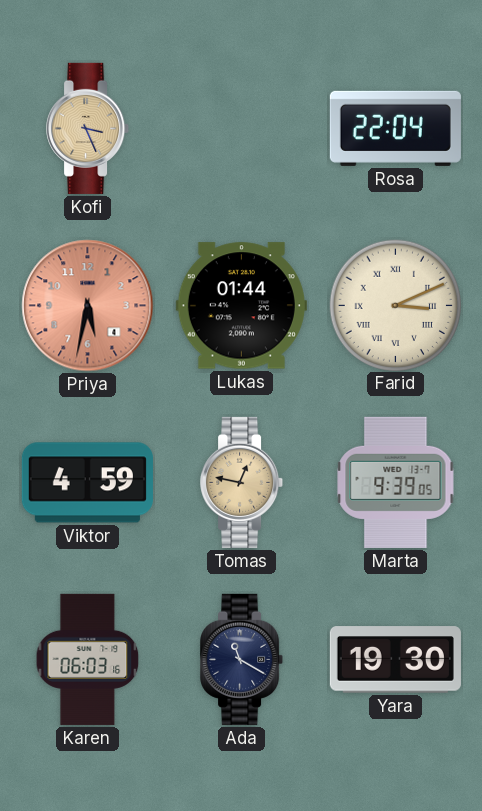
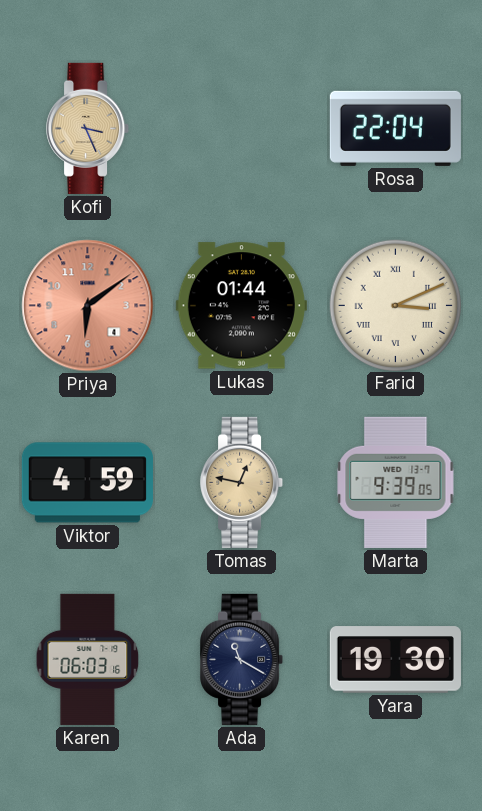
Priya: 5:32 -> 6:09
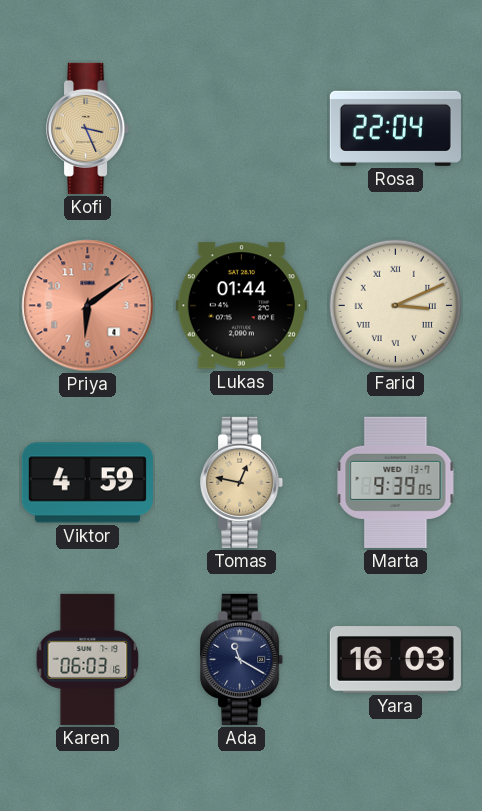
Yara: 19:30 -> 16:03
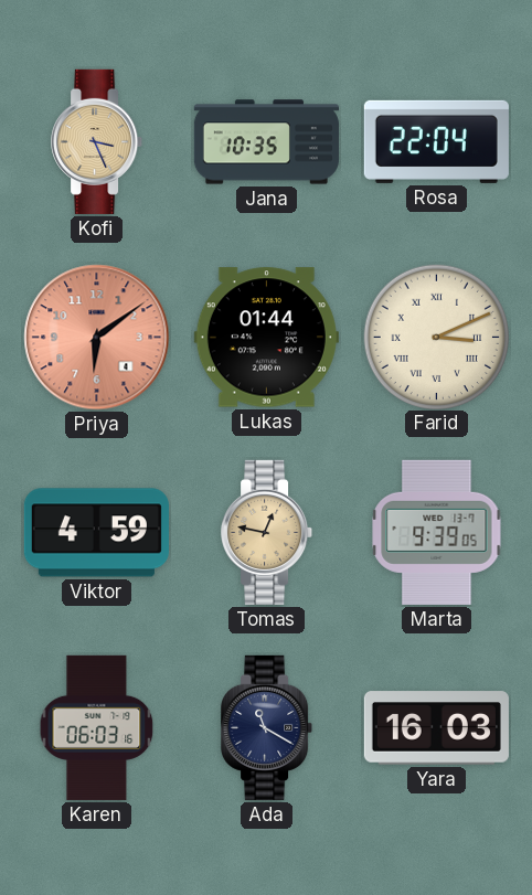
Jana: none -> 10:35
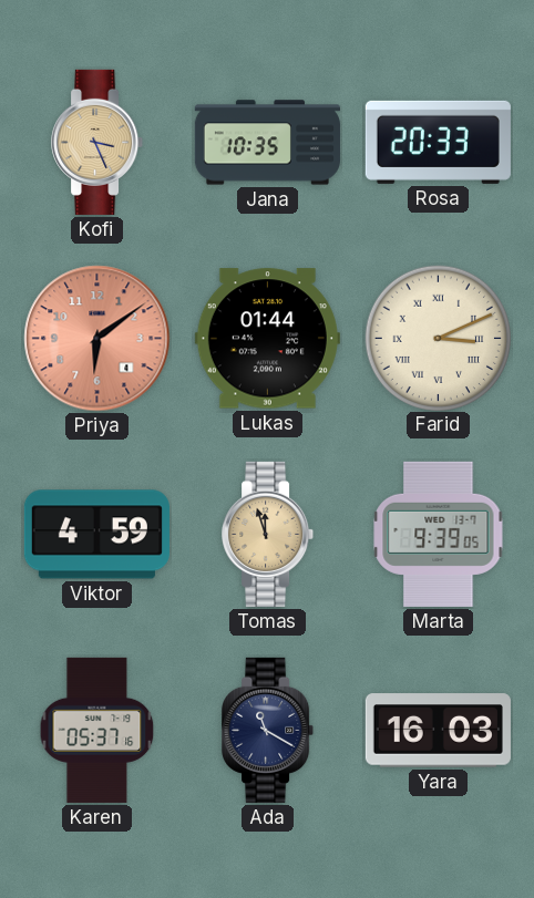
Rosa: 22:04 -> 20:33
Tomas: 12:47 -> 11:57
Karen: 06:03 -> 05:37
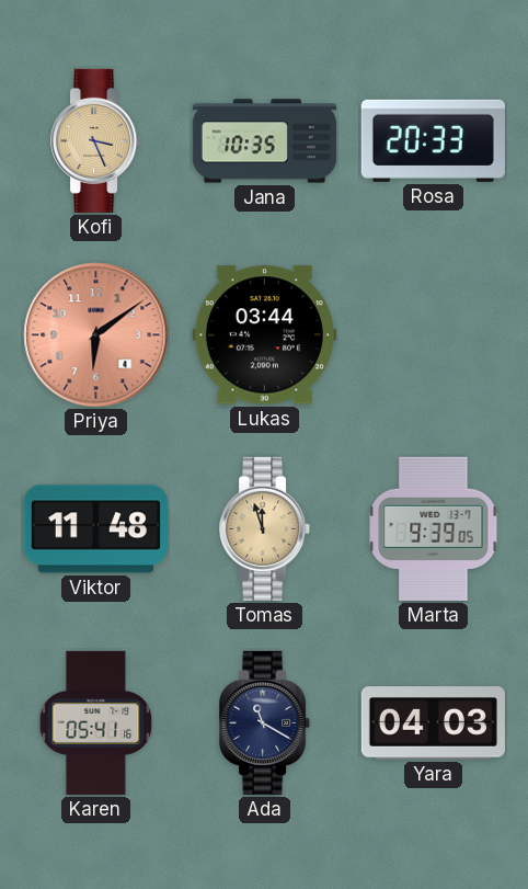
Lukas: 01:44 -> 03:44
Farid: 3:11 -> none
Viktor: 4:59 -> 11:48
Karen: 05:37 -> 05:41
Yara: 16:03 -> 04:03
